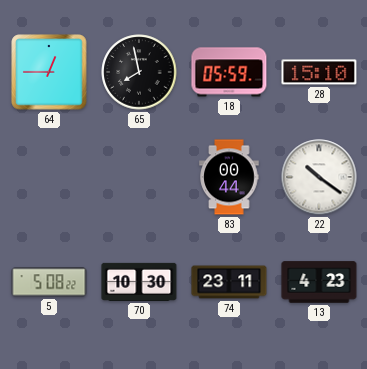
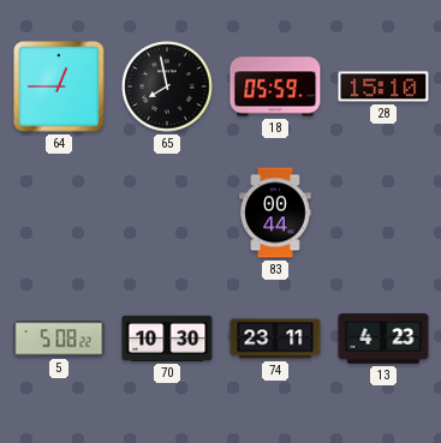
22: 10:21 -> none
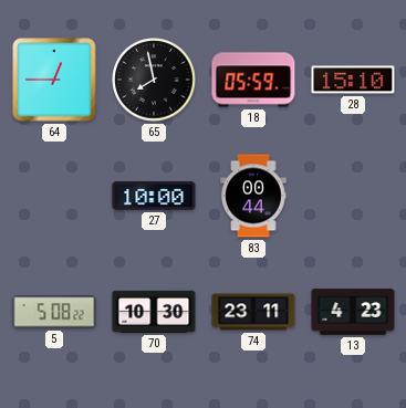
27: none -> 10:00
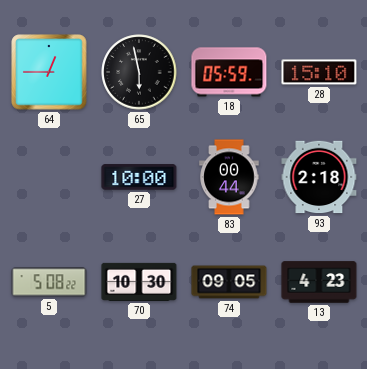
65: 7:58 -> 5:58
93: none -> 2:18
74: 23:11 -> 09:05
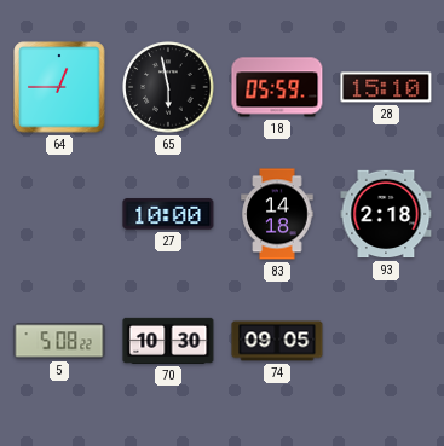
83: 00:44 -> 14:18
13: 4:23 -> none
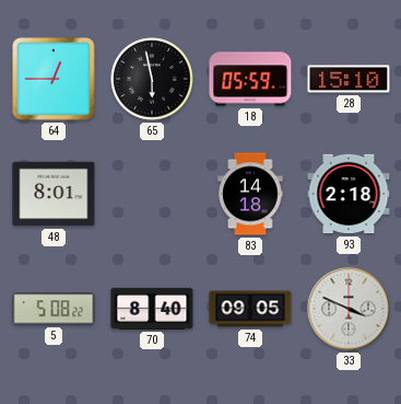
48: none -> 8:01
27: 10:00 -> none
70: 10:30 -> 8:40
33: none -> 3:49
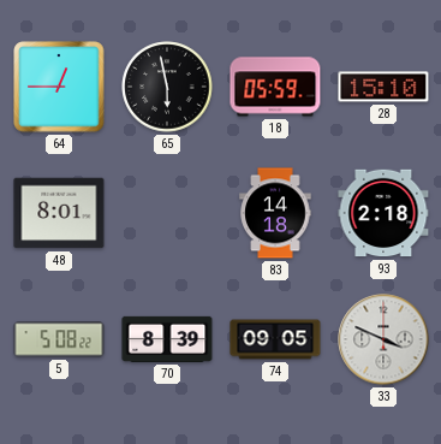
70: 8:40 -> 8:39
